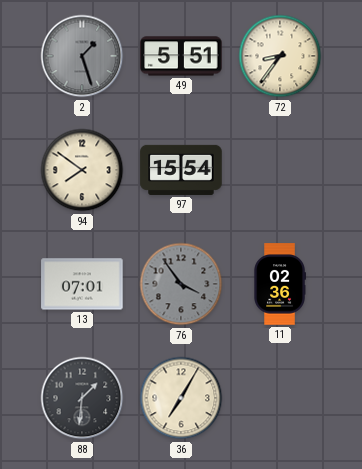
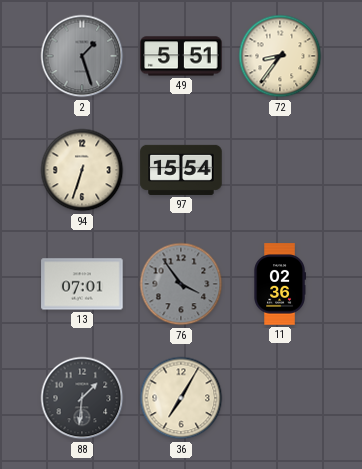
94: 7:51 -> 6:33
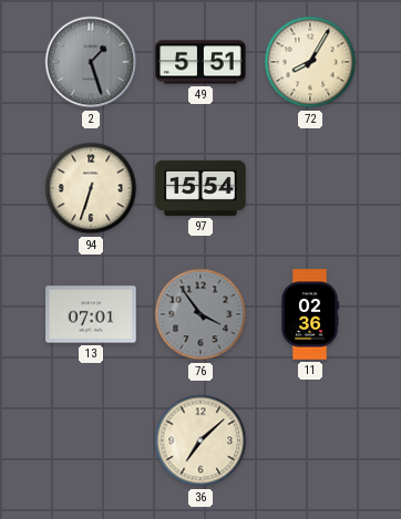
72: 8:36 -> 8:05
88: 1:31 -> none
36: 7:05 -> 7:08
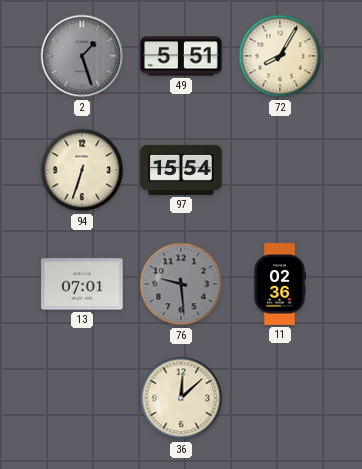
76: 3:54 -> 9:29
36: 7:08 -> 12:08
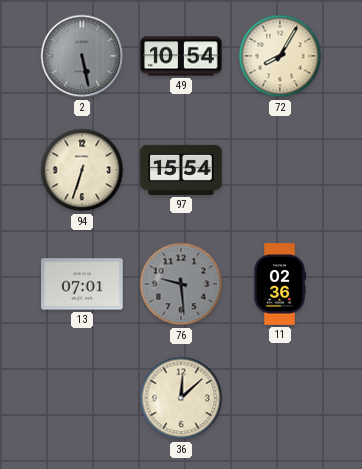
2: 1:27 -> 5:28
49: 5:51 -> 10:54
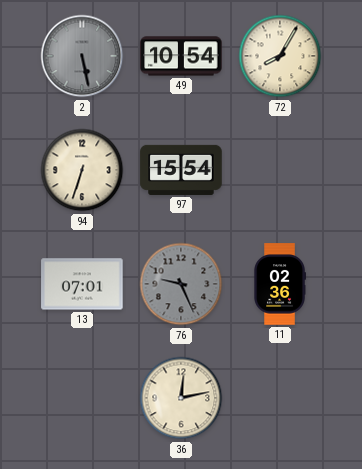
76: 9:29 -> 9:26
36: 12:08 -> 12:13
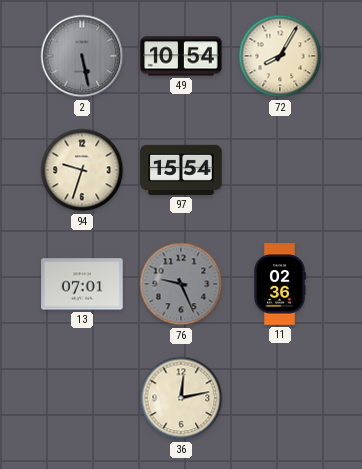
94: 6:33 -> 9:33
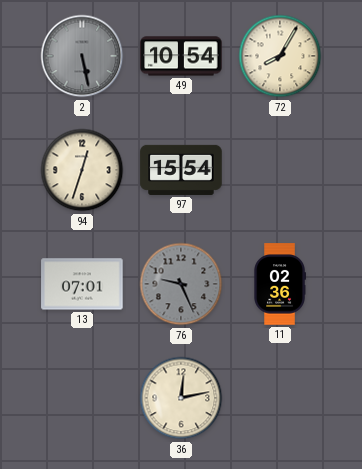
94: 9:33 -> 12:33
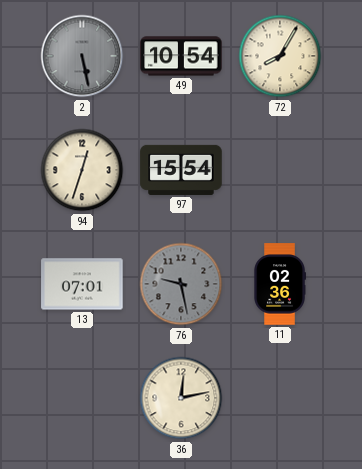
76: 9:26 -> 9:28
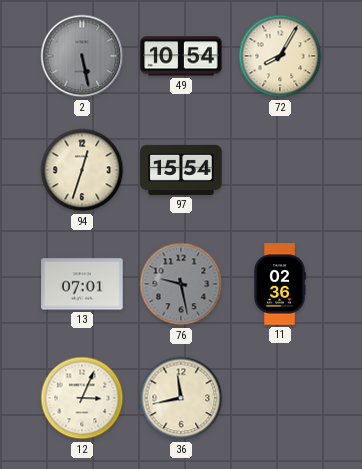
12: none -> 3:04
36: 12:13 -> 11:43
